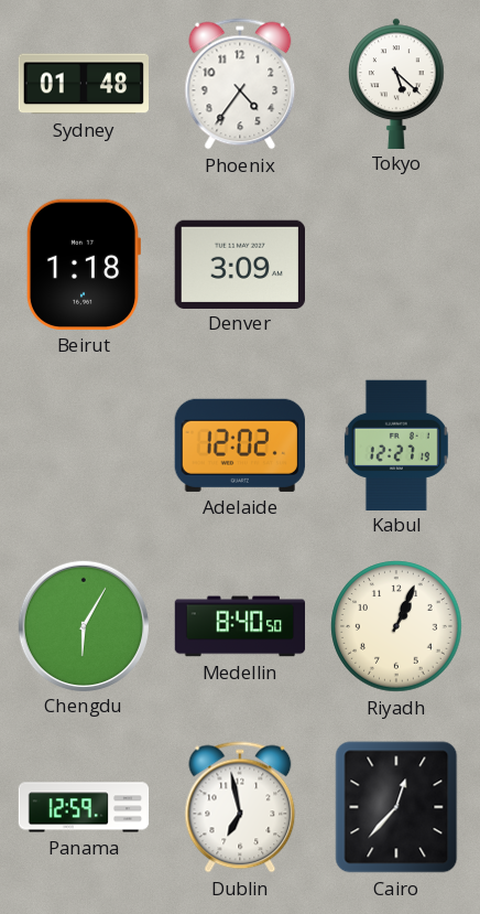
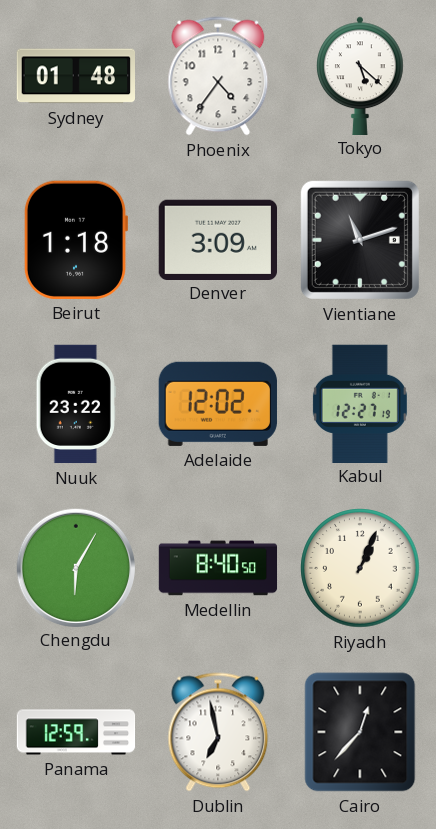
Vientiane: none -> 11:12
Nuuk: none -> 23:22
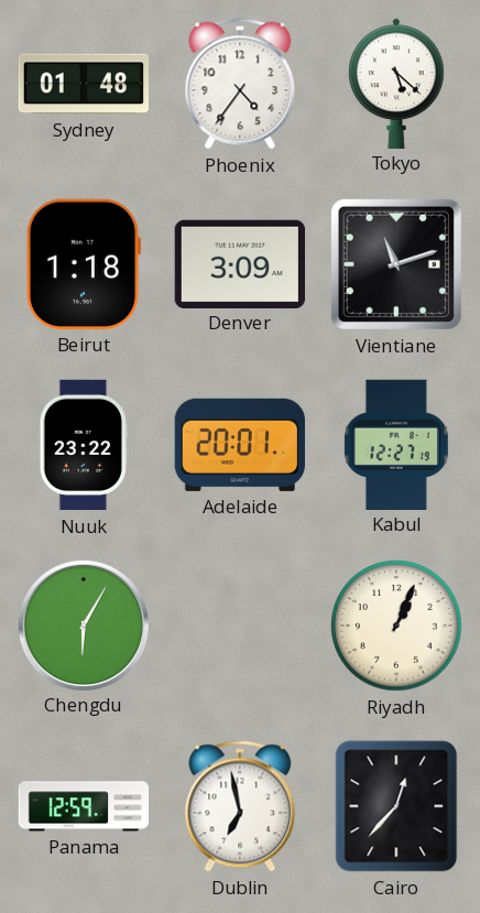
Adelaide: 12:02 -> 20:01
Medellin: 8:40 -> none
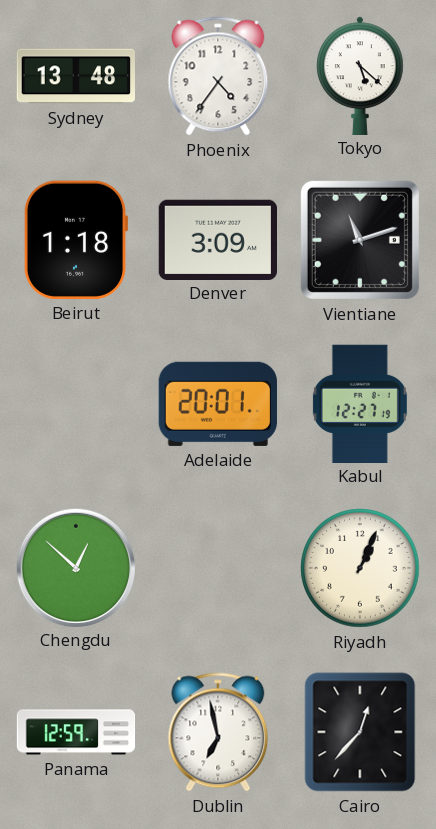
Sydney: 01:48 -> 13:48
Nuuk: 23:22 -> none
Chengdu: 6:05 -> 12:52
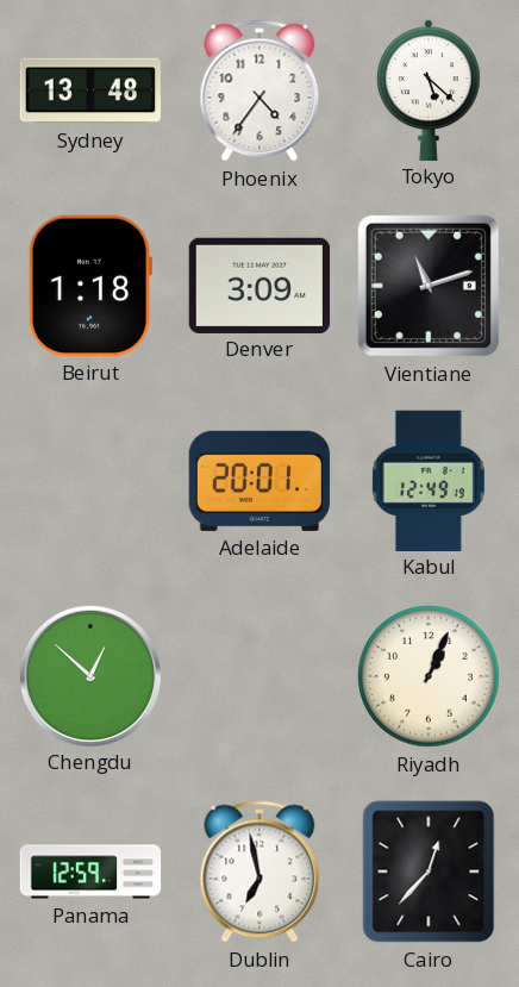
Kabul: 12:27 -> 12:49
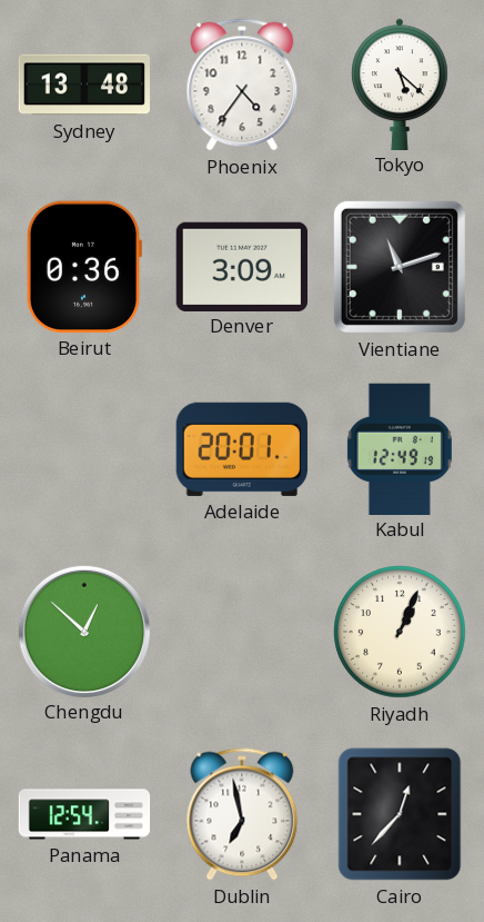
Beirut: 1:18 -> 0:36
Panama: 12:59 -> 12:54
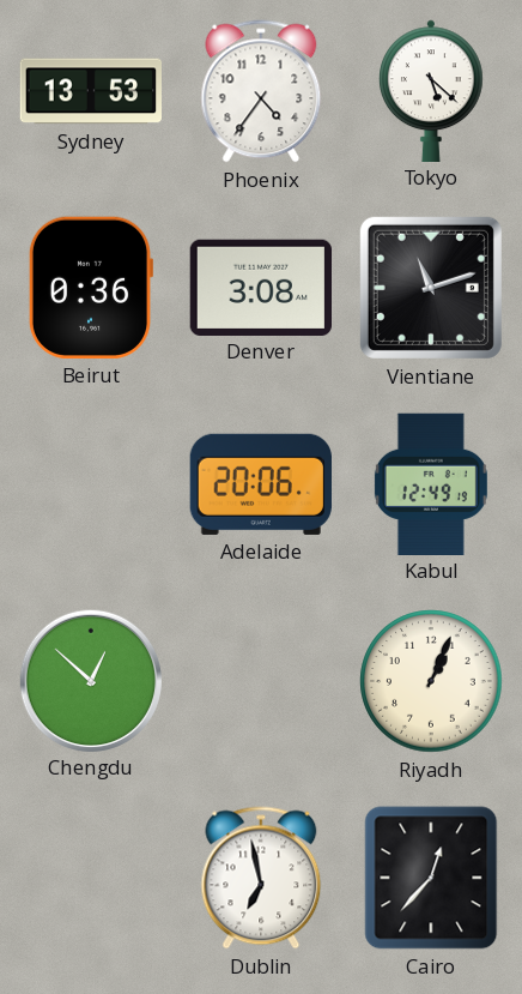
Sydney: 13:48 -> 13:53
Denver: 3:09 -> 3:08
Adelaide: 20:01 -> 20:06
Panama: 12:54 -> none
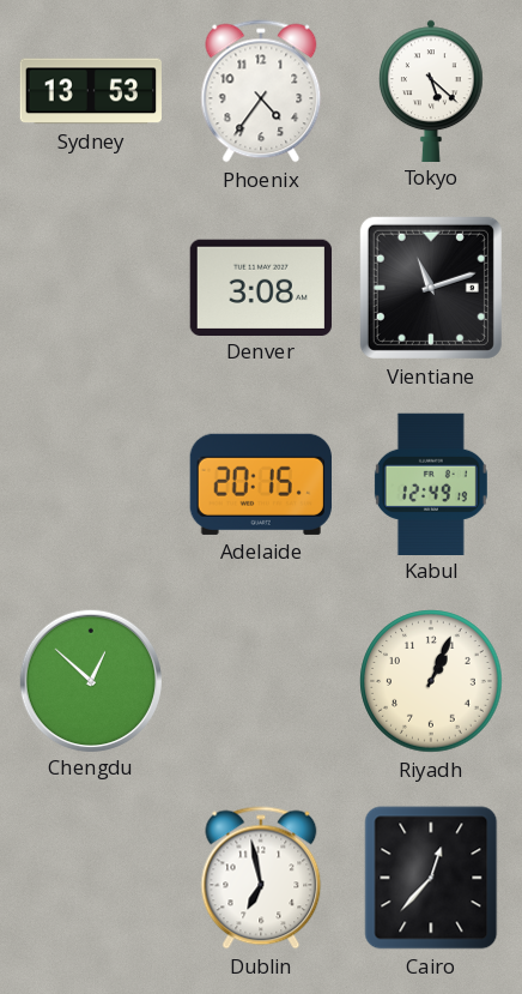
Beirut: 0:36 -> none
Adelaide: 20:06 -> 20:15
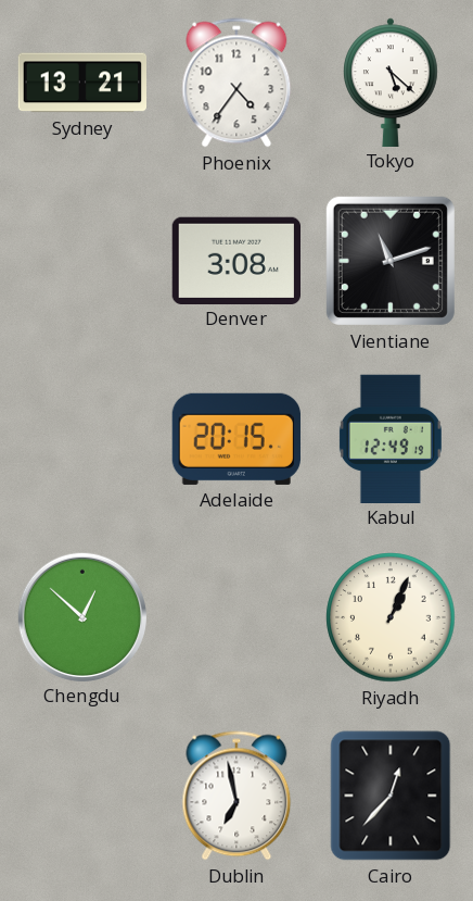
Sydney: 13:53 -> 13:21
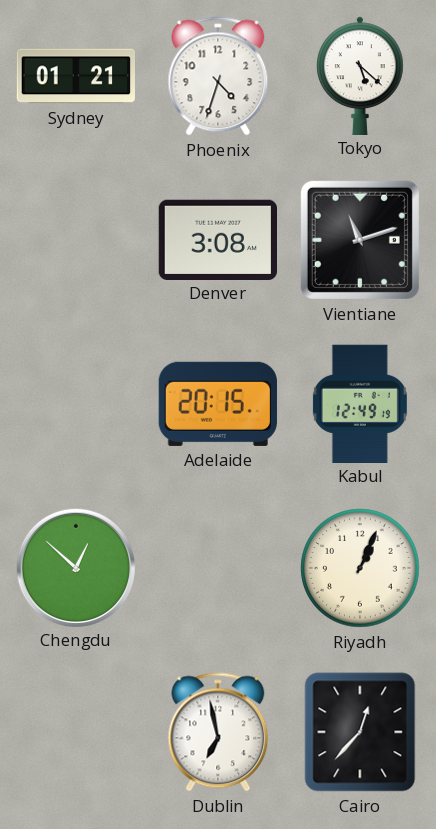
Sydney: 13:21 -> 01:21
Phoenix: 4:36 -> 4:33
